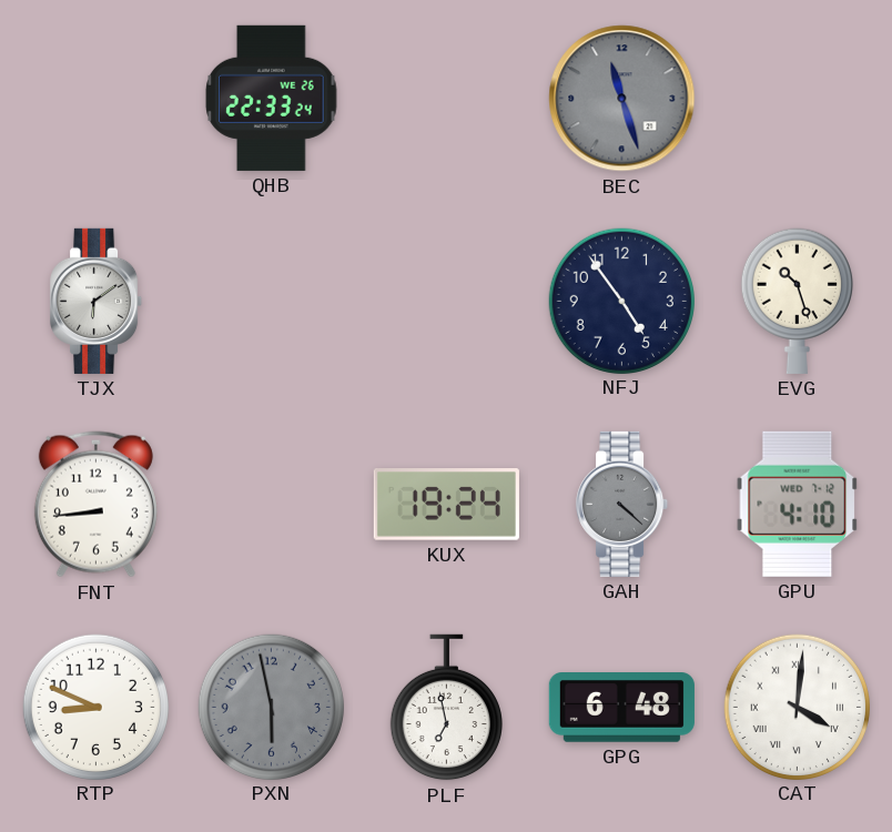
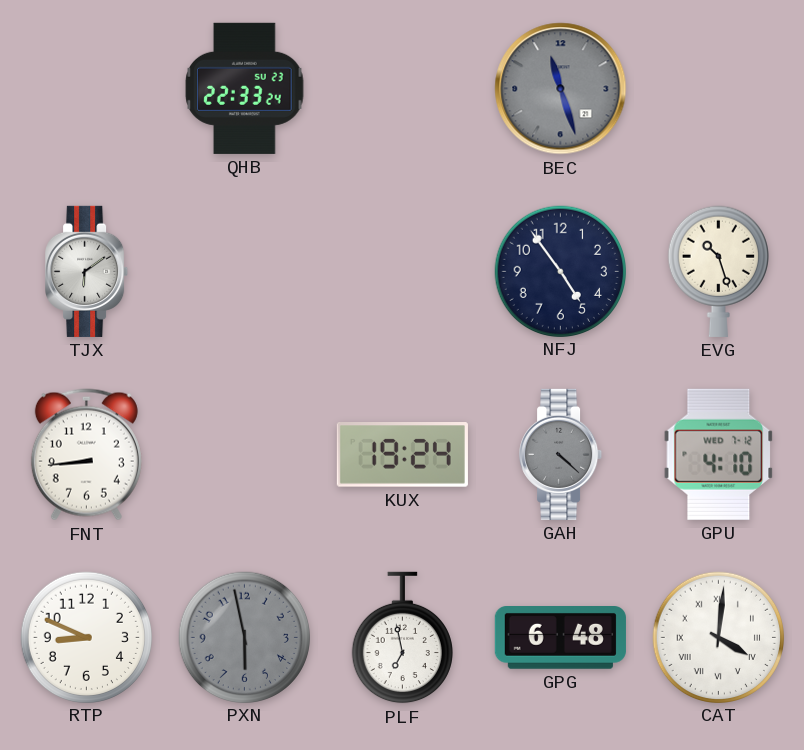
QHB date: WE 26 -> SU 23
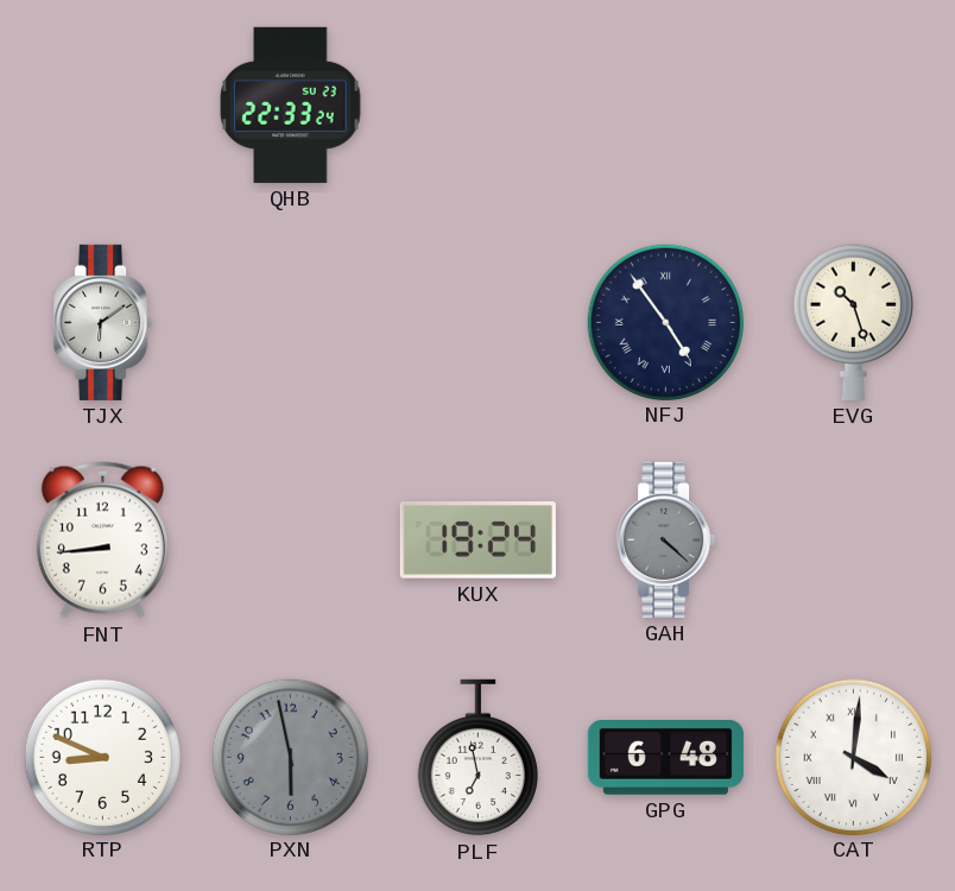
BEC: 11:27 -> none
NFJ numerals: Arabic -> Roman
GPU: 4:10 -> none
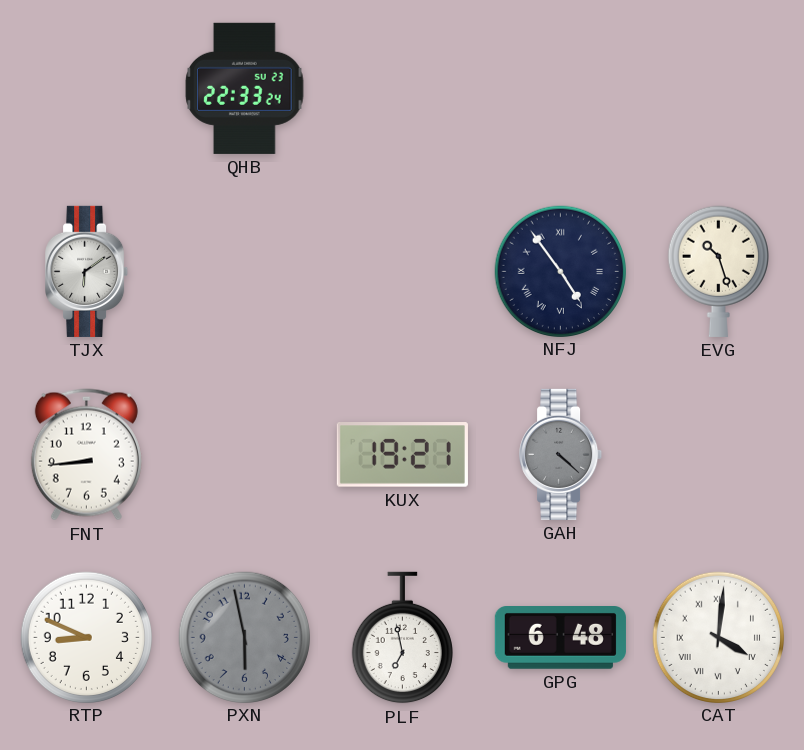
KUX: 19:24 -> 19:21
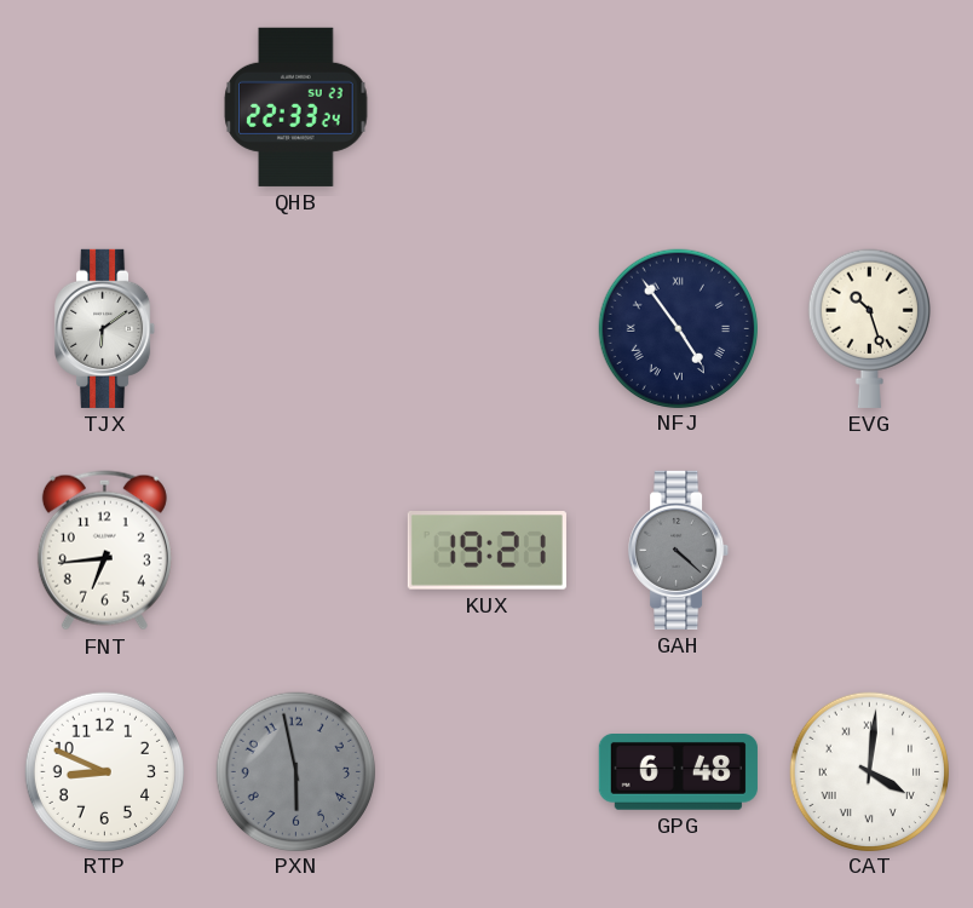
FNT: 8:44 -> 6:44
PLF: 6:58 -> none
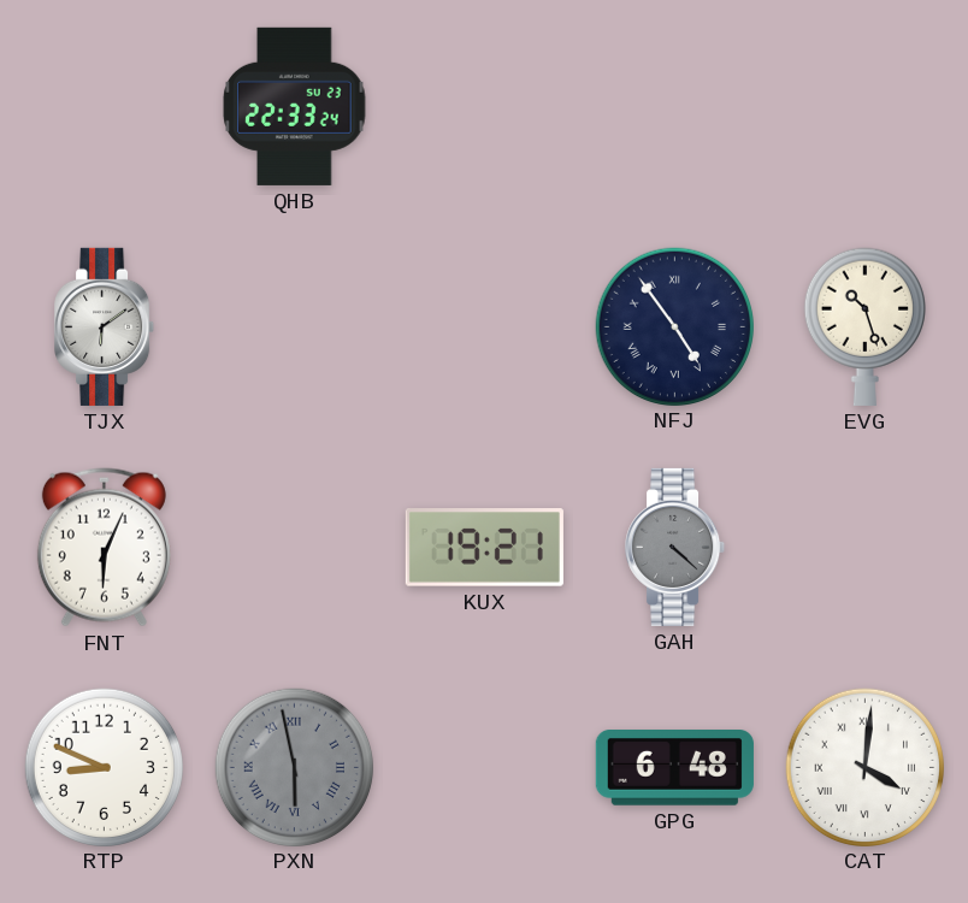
FNT: 6:44 -> 6:04
PXN numerals: Arabic -> Roman
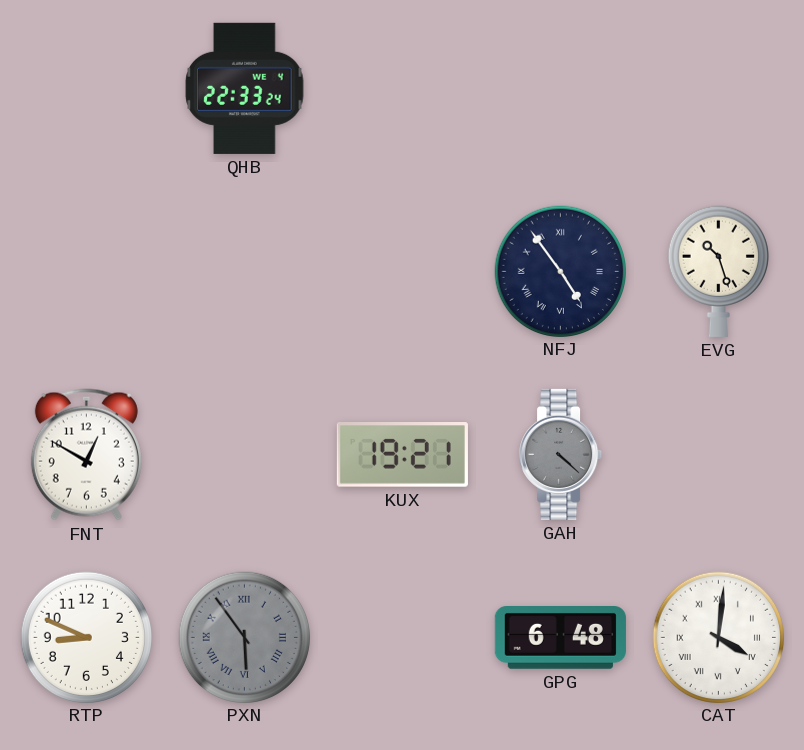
QHB date: SU 23 -> WE 4
TJX: 6:09 -> none
FNT: 6:04 -> 12:50
PXN: 5:58 -> 5:54
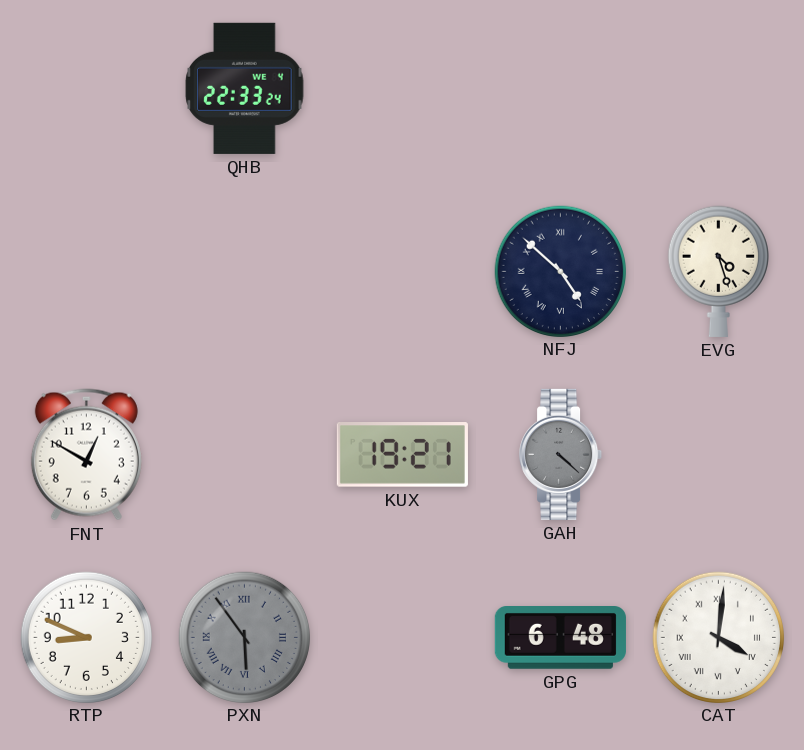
NFJ: 4:54 -> 4:52
EVG: 10:27 -> 4:27
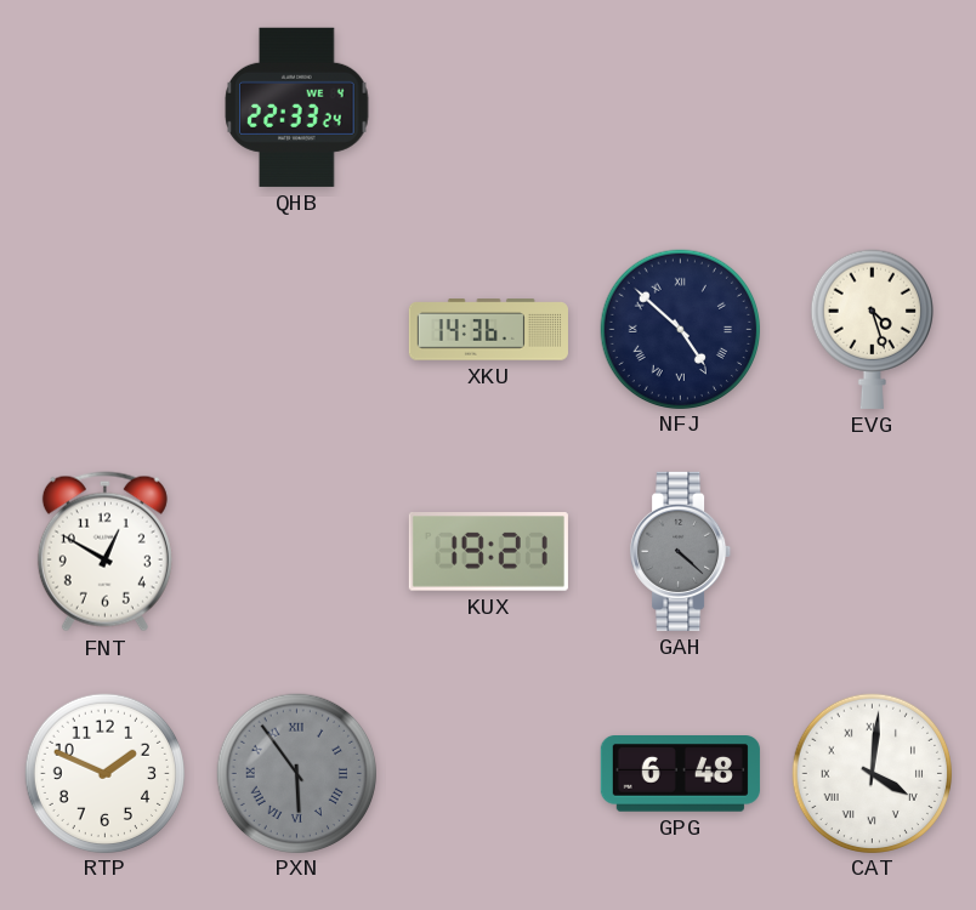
XKU: none -> 14:36
RTP: 8:49 -> 1:49
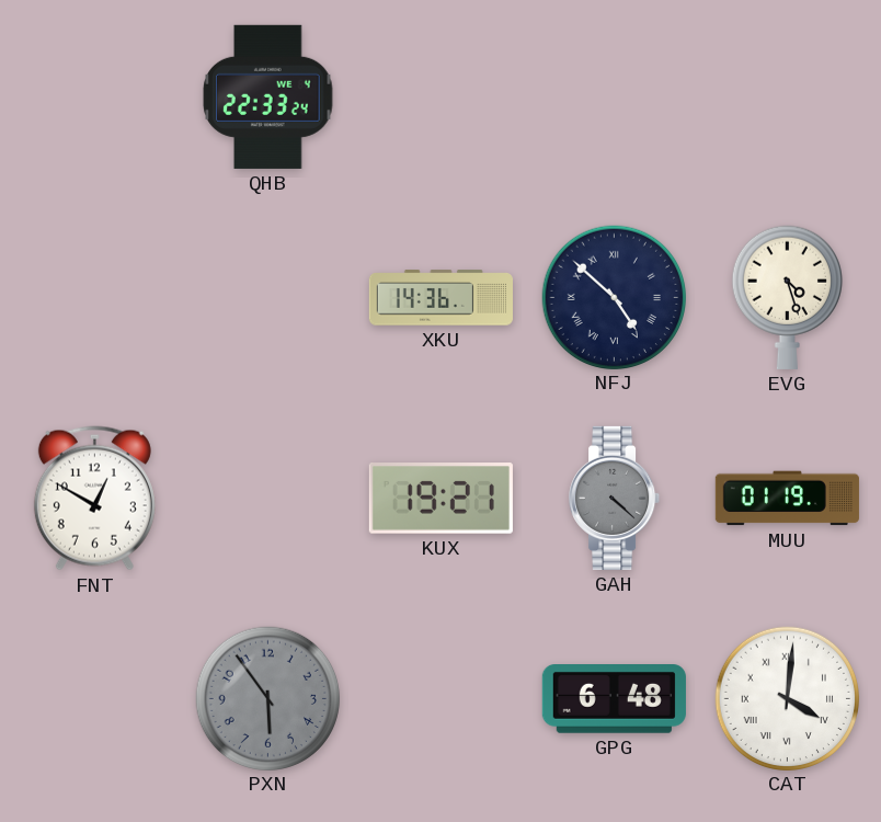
MUU: none -> 01:19
RTP: 1:49 -> none
PXN numerals: Roman -> Arabic
